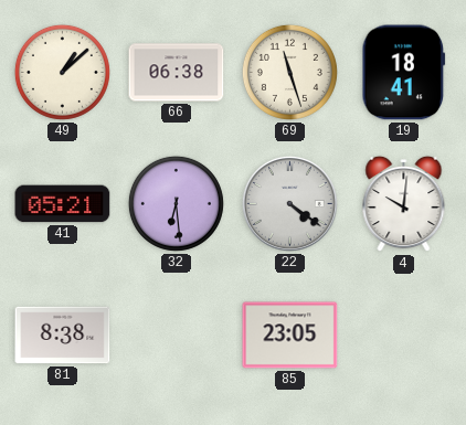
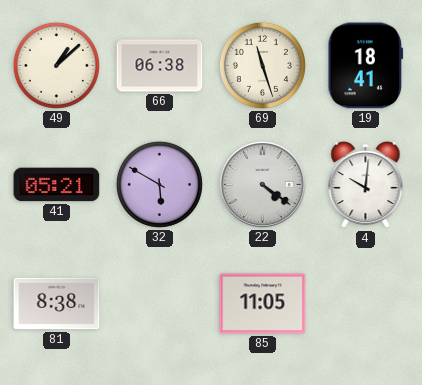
32: 6:29 -> 5:50
85: 23:05 -> 11:05
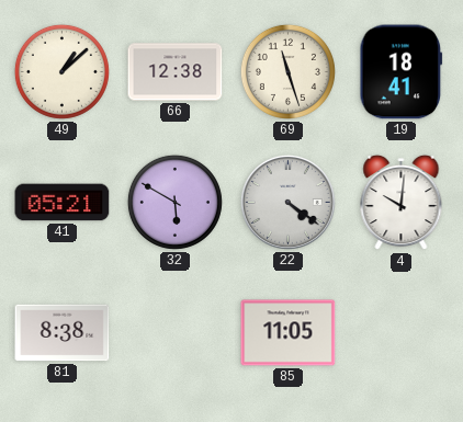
66: 06:38 -> 12:38
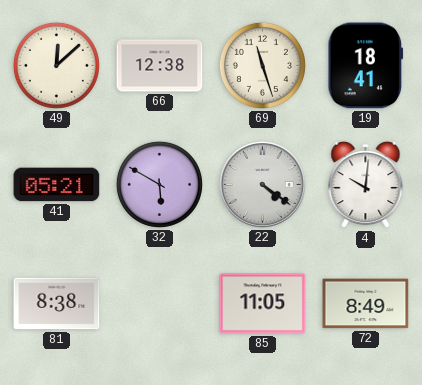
49: 1:08 -> 12:08
72: none -> 8:49
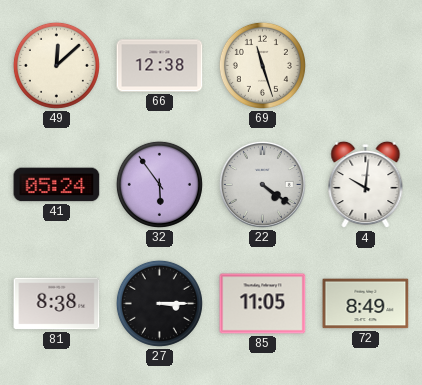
19: 18:41 -> none
41: 05:21 -> 05:24
32: 5:50 -> 5:54
27: none -> 3:15
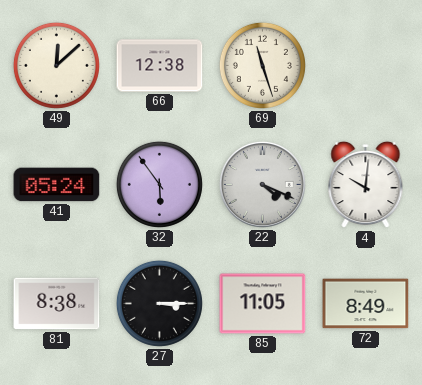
22: 4:21 -> 4:19
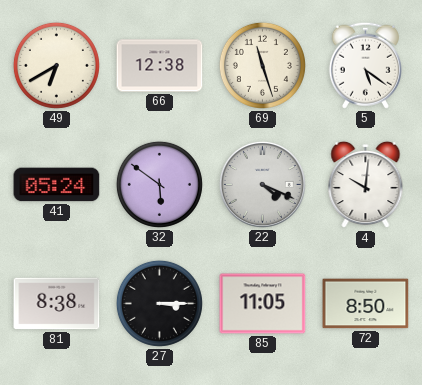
49: 12:08 -> 6:40
5: none -> 5:21
32: 5:54 -> 5:51
72: 8:49 -> 8:50
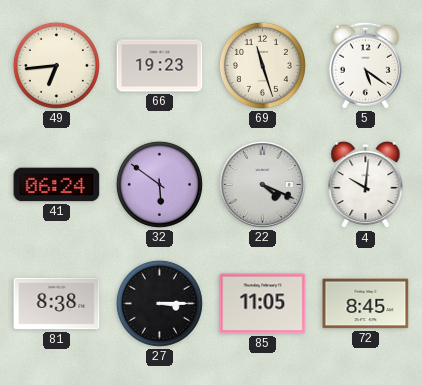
49: 6:40 -> 6:44
66: 12:38 -> 19:23
41: 05:24 -> 06:24
72: 8:50 -> 8:45
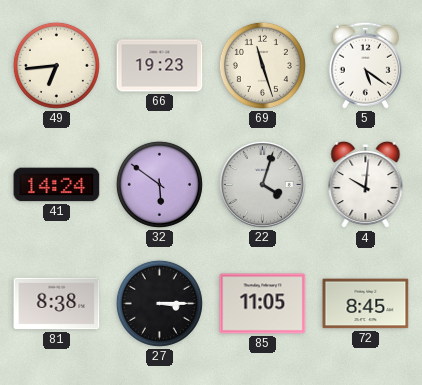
41: 06:24 -> 14:24
22: 4:19 -> 4:03
